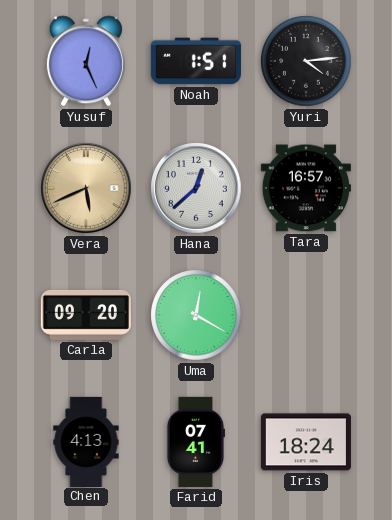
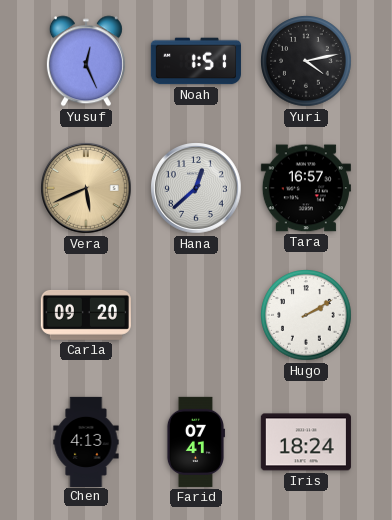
Yuri: 4:14 -> 4:13
Uma: 12:20 -> none
Hugo: none -> 2:10
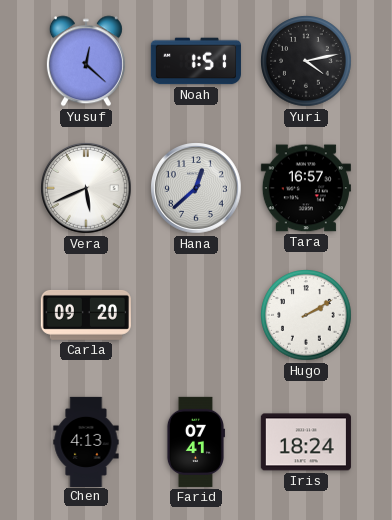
Yusuf: 12:26 -> 12:22
Vera dial: champagne -> white
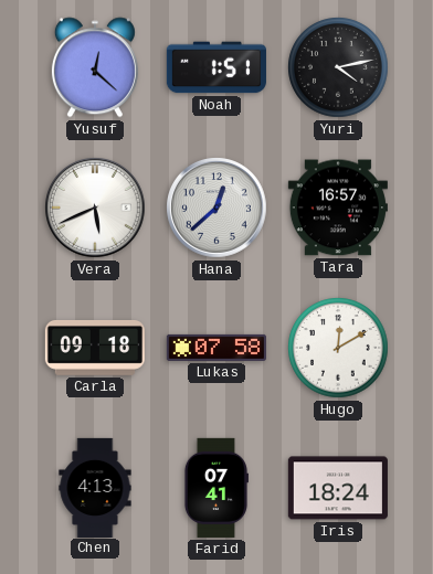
Carla: 09:20 -> 09:18
Lukas: none -> 07:58
Hugo: 2:10 -> 12:10
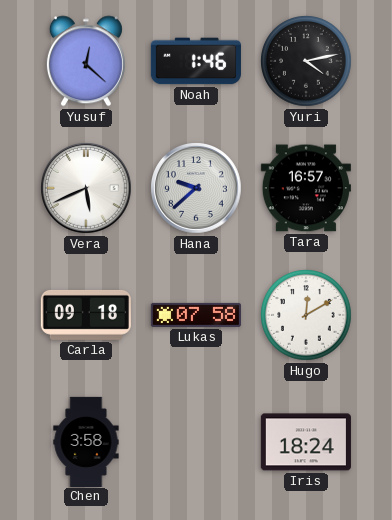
Noah: 1:51 -> 1:46
Hana: 12:38 -> 9:38
Chen: 4:13 -> 3:58
Farid: 07:41 -> none
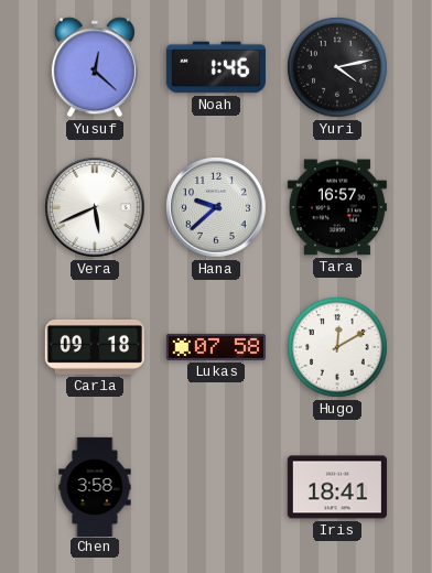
Iris: 18:24 -> 18:41
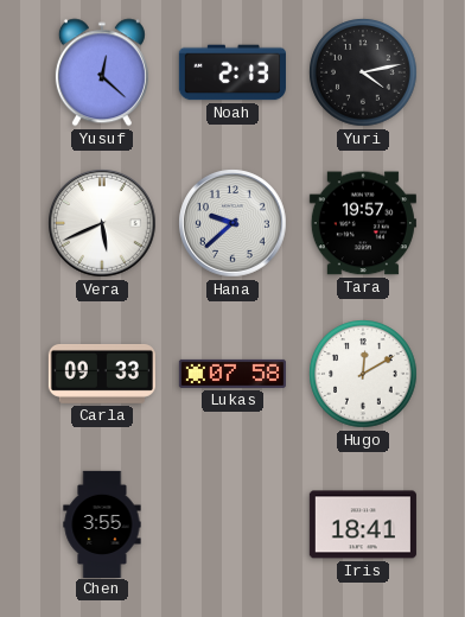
Noah: 1:46 -> 2:13
Tara: 16:57 -> 19:57
Carla: 09:18 -> 09:33
Chen: 3:58 -> 3:55
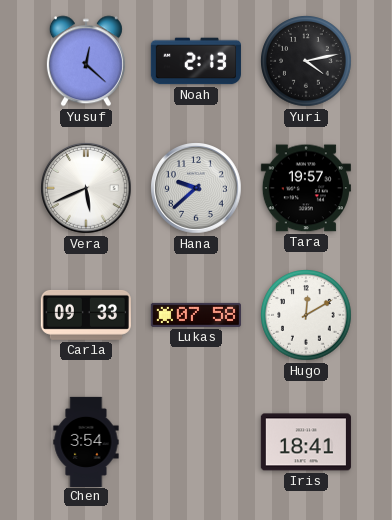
Chen: 3:55 -> 3:54
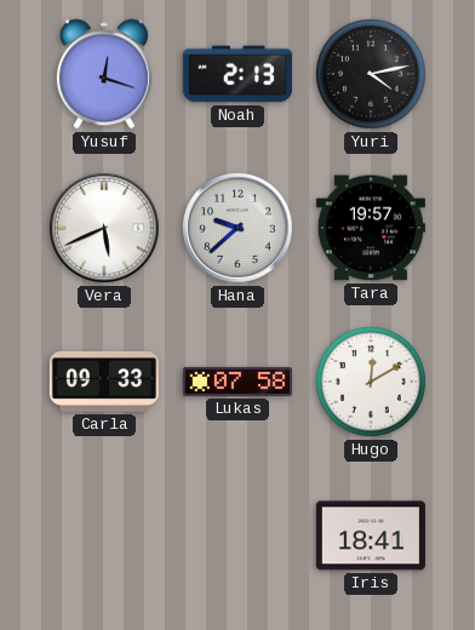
Yusuf: 12:22 -> 12:18
Chen: 3:54 -> none
